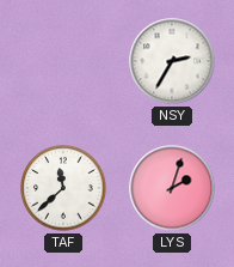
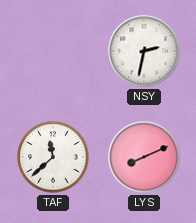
NSY: 2:35 -> 2:32
LYS: 2:03 -> 8:11
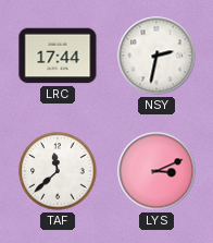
LRC: none -> 17:44
LYS: 8:11 -> 3:11
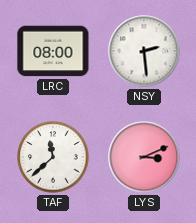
LRC: 17:44 -> 08:00
NSY: 2:32 -> 2:29
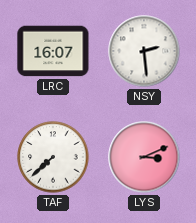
LRC: 08:00 -> 16:07
TAF: 11:38 -> 7:38
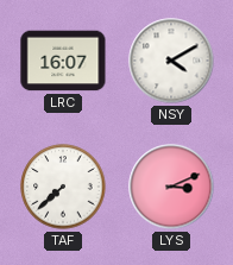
NSY: 2:29 -> 4:10
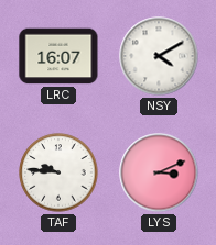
TAF: 7:38 -> 9:46
